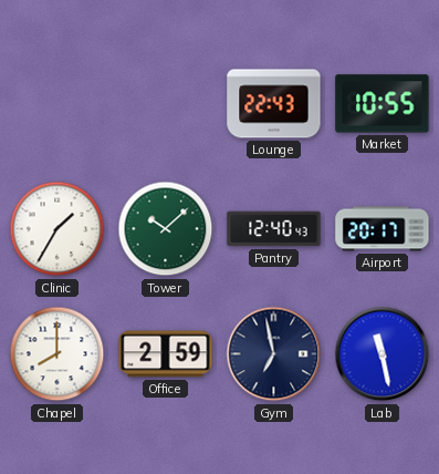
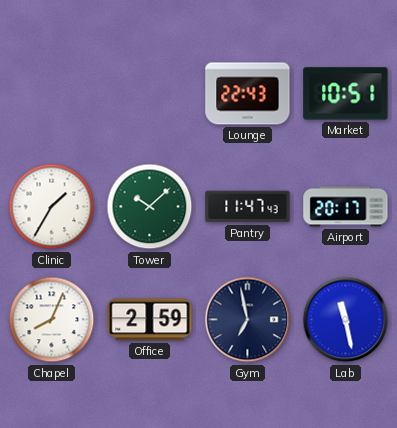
Market: 10:55 -> 10:51
Pantry: 12:40 -> 11:47
Chapel: 8:00 -> 8:04
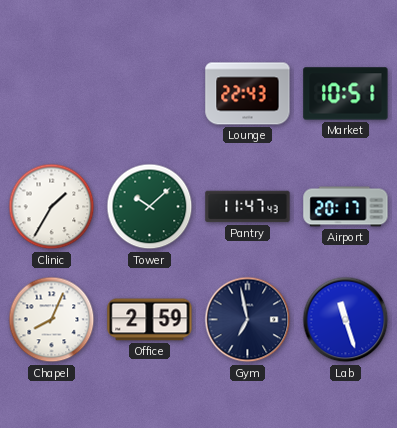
Lab: 11:28 -> 11:27
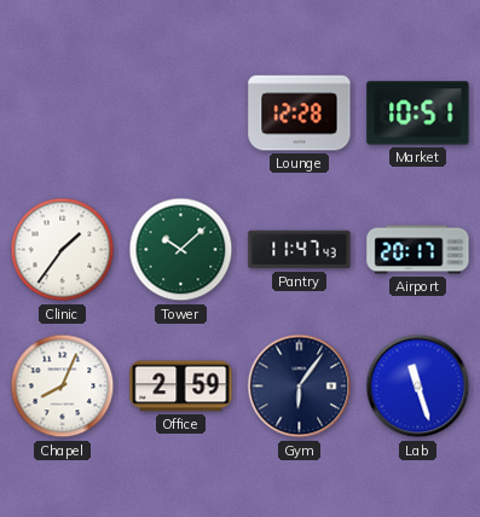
Lounge: 22:43 -> 12:28
Clinic: 1:35 -> 1:36
Gym: 6:58 -> 6:06
